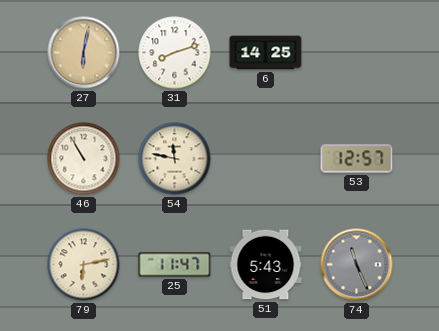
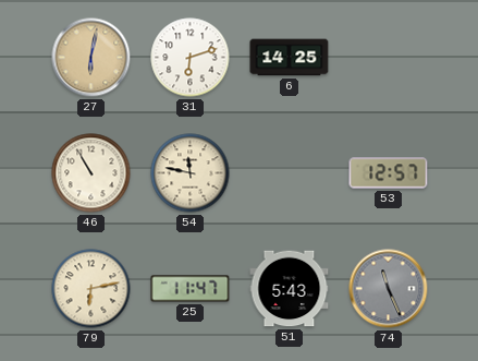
31: 8:12 -> 6:12
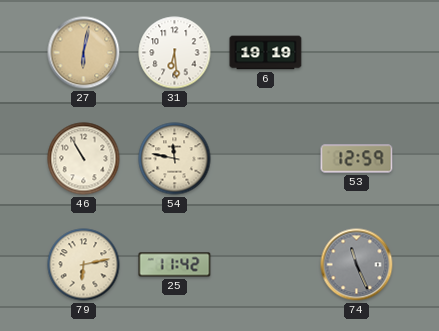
31: 6:12 -> 6:29
6: 14:25 -> 19:19
53: 12:57 -> 12:59
25: 11:47 -> 11:42
51: 5:43 -> none
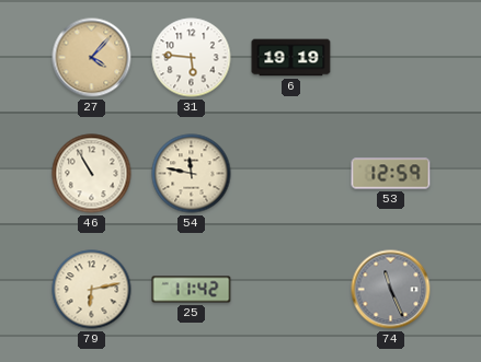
27: 6:02 -> 4:07
31: 6:29 -> 5:46
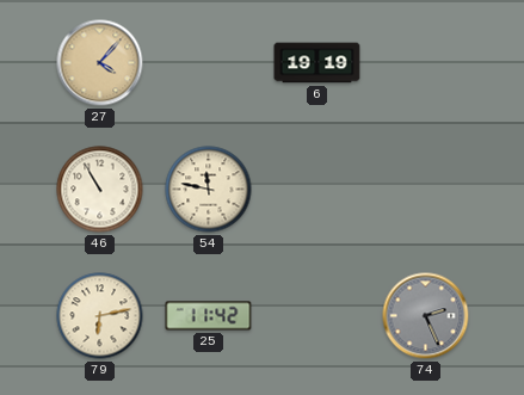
31: 5:46 -> none
53: 12:59 -> none
74: 11:26 -> 2:26
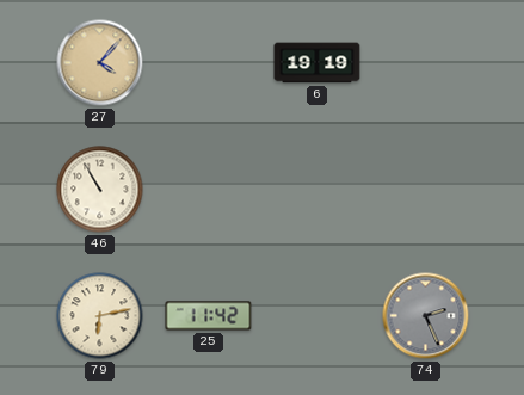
54: 11:47 -> none
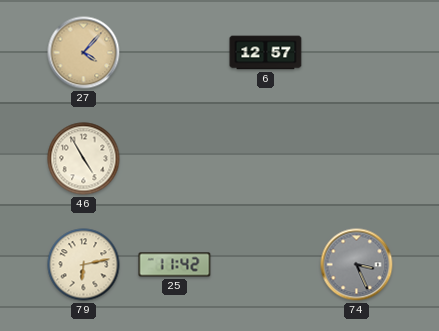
6: 19:19 -> 12:57
46: 10:55 -> 4:55
74: 2:26 -> 3:26
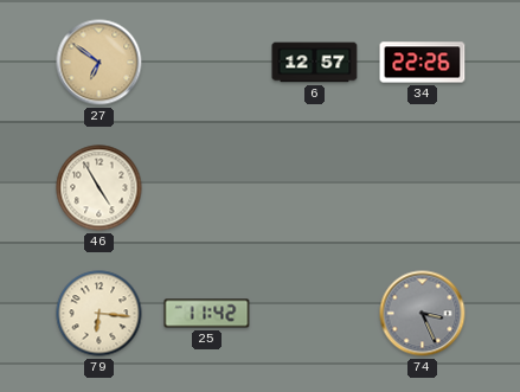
27: 4:07 -> 6:51
34: none -> 22:26
79: 6:13 -> 6:16
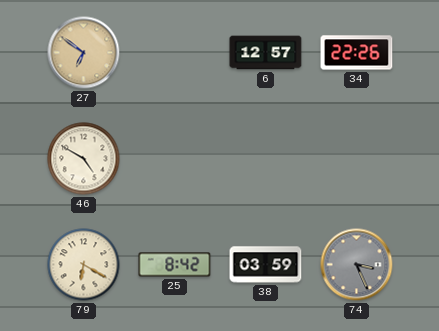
46: 4:55 -> 4:50
79: 6:16 -> 6:20
25: 11:42 -> 8:42
38: none -> 03:59
